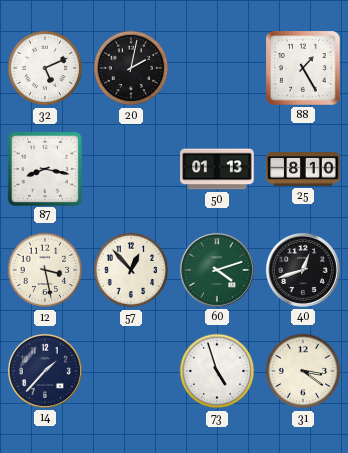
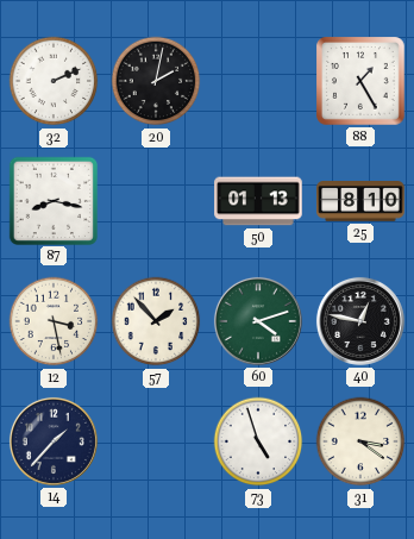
32: 5:11 -> 2:11
57: 12:53 -> 1:53
40: 12:42 -> 12:47
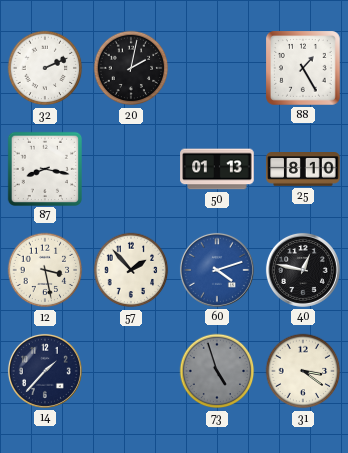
60 dial: green -> blue
73 dial: white -> grey
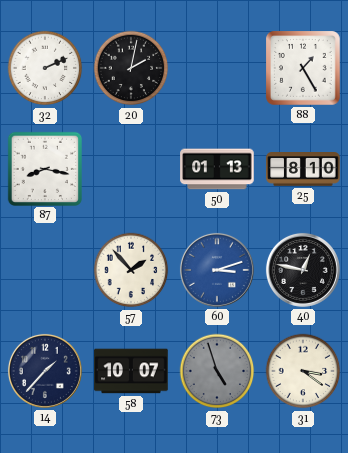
12: 3:28 -> none
60: 4:12 -> 3:12
58: none -> 10:07
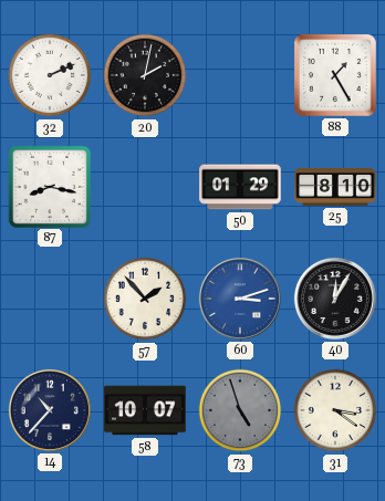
50: 01:13 -> 01:29
40: 12:47 -> 12:05
14: 1:37 -> 10:37
